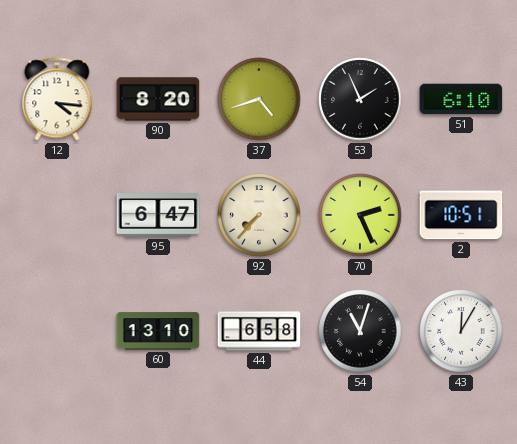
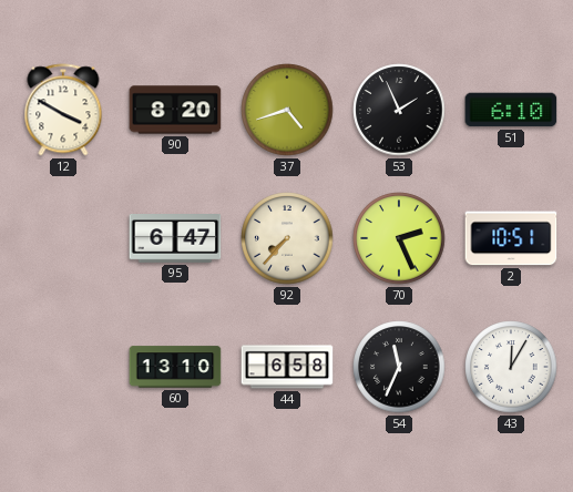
12: 4:16 -> 3:50
54: 11:03 -> 11:34
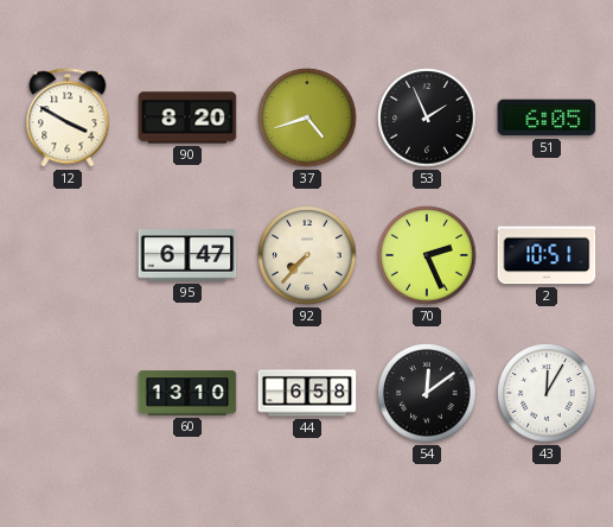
51: 6:10 -> 6:05
54: 11:34 -> 12:09
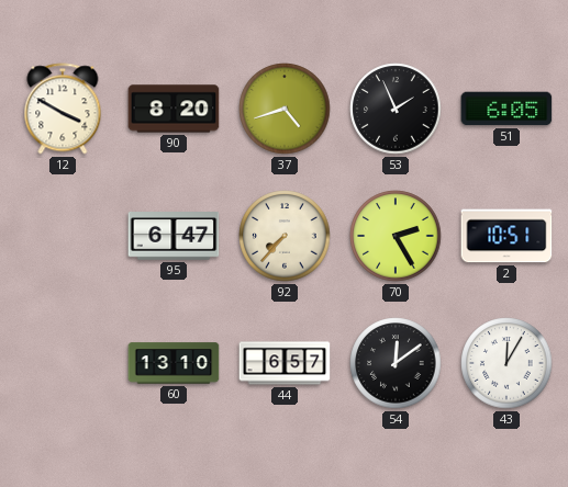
70: 2:26 -> 2:25
44: 6:58 -> 6:57
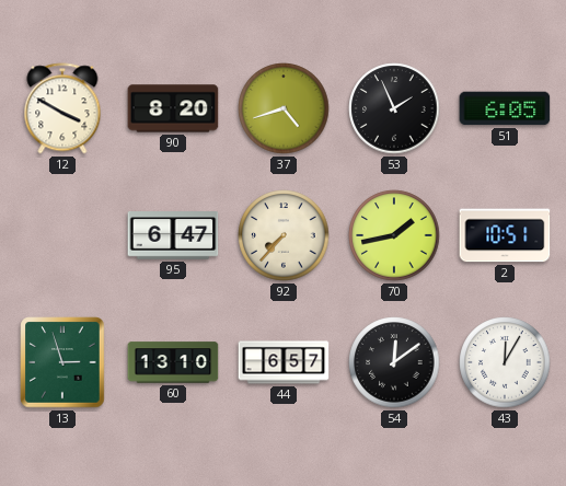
70: 2:25 -> 1:43
13: none -> 2:57
